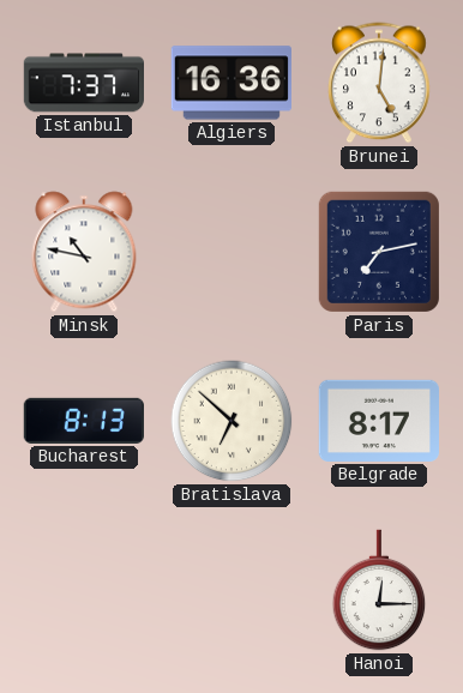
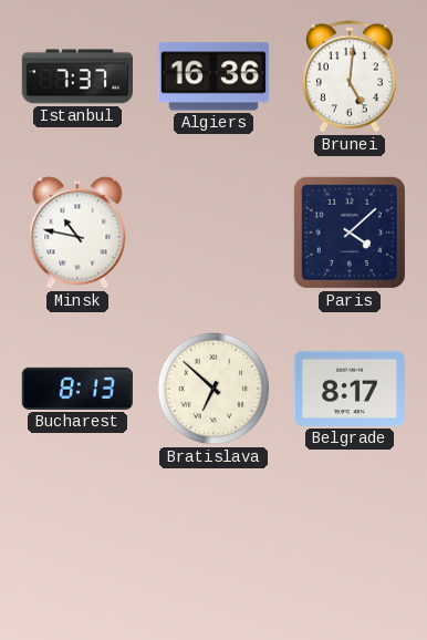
Paris: 7:13 -> 4:08
Hanoi: 12:15 -> none
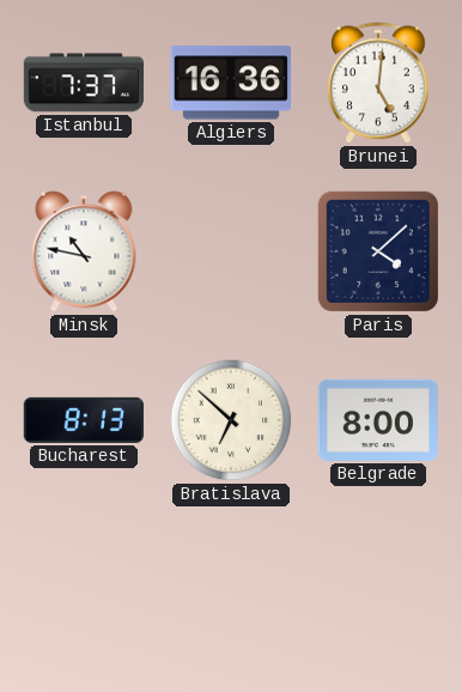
Belgrade: 8:17 -> 8:00
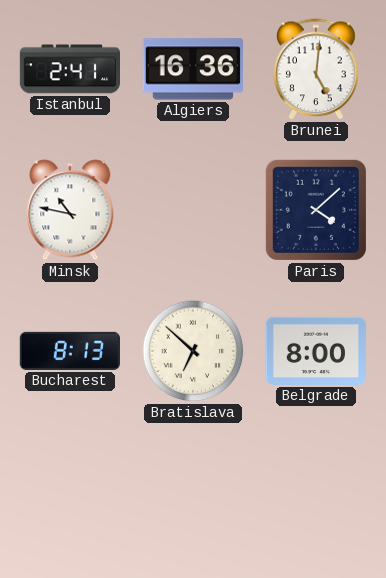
Istanbul: 7:37 -> 2:41
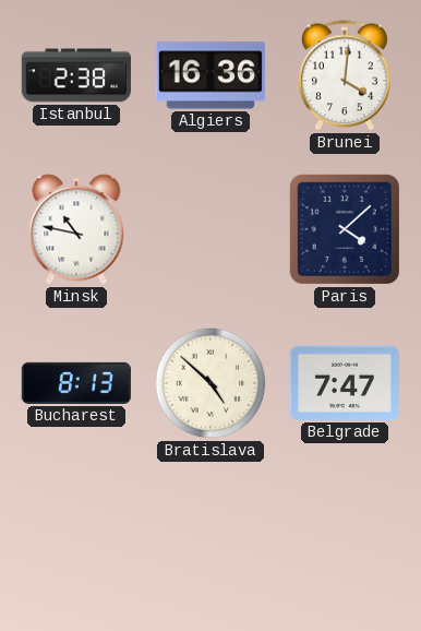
Istanbul: 2:41 -> 2:38
Brunei: 5:01 -> 4:01
Bratislava: 6:52 -> 4:52
Belgrade: 8:00 -> 7:47
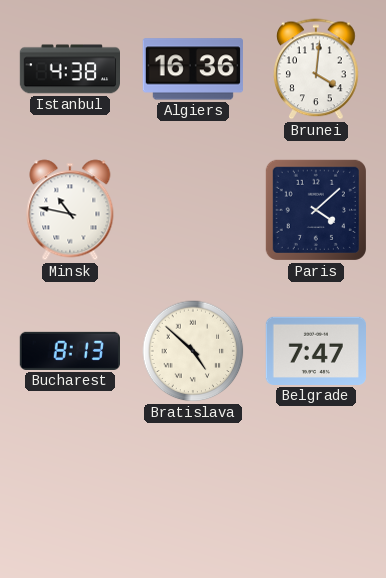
Istanbul: 2:38 -> 4:38
